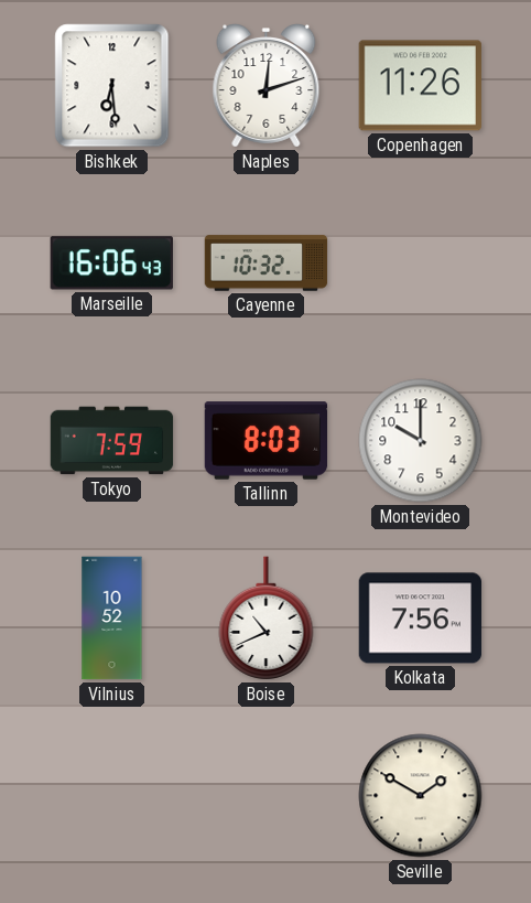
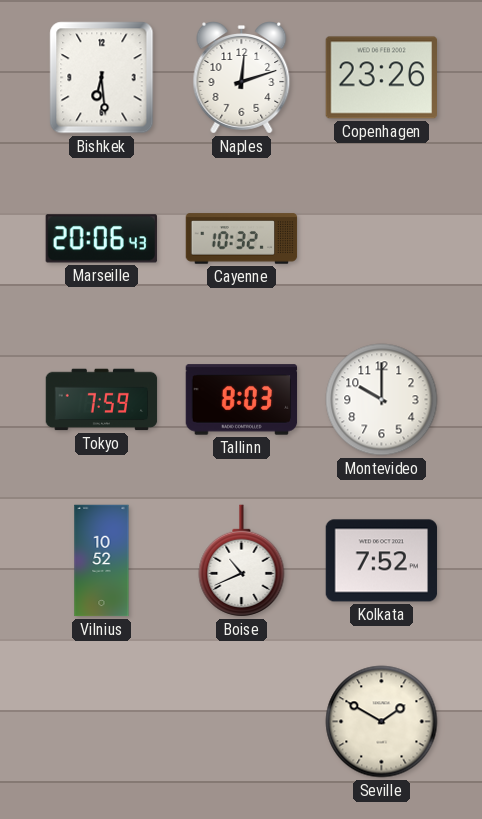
Copenhagen: 11:26 -> 23:26
Marseille: 16:06 -> 20:06
Kolkata: 7:56 -> 7:52
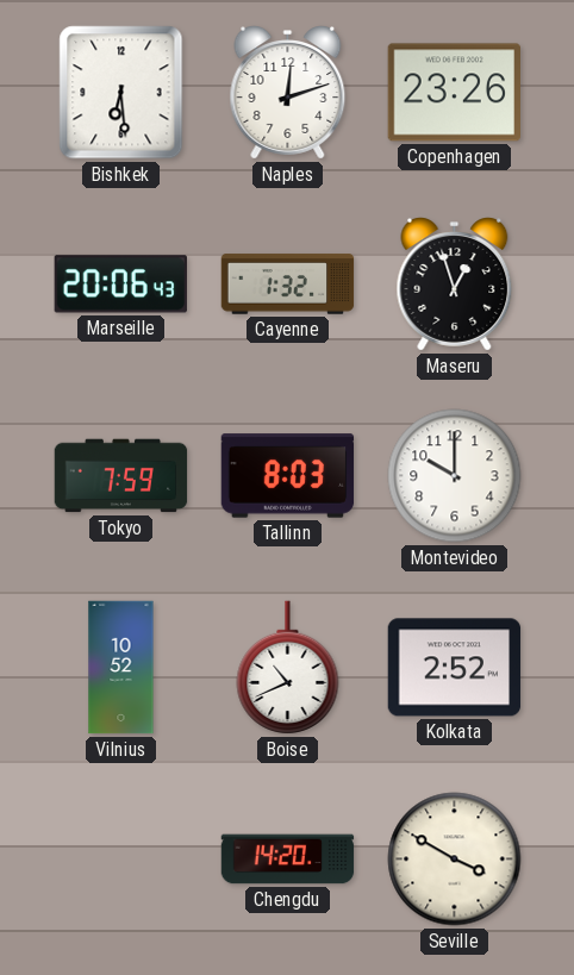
Cayenne: 10:32 -> 1:32
Maseru: none -> 12:57
Kolkata: 7:52 -> 2:52
Chengdu: none -> 14:20
Seville: 1:50 -> 3:50
